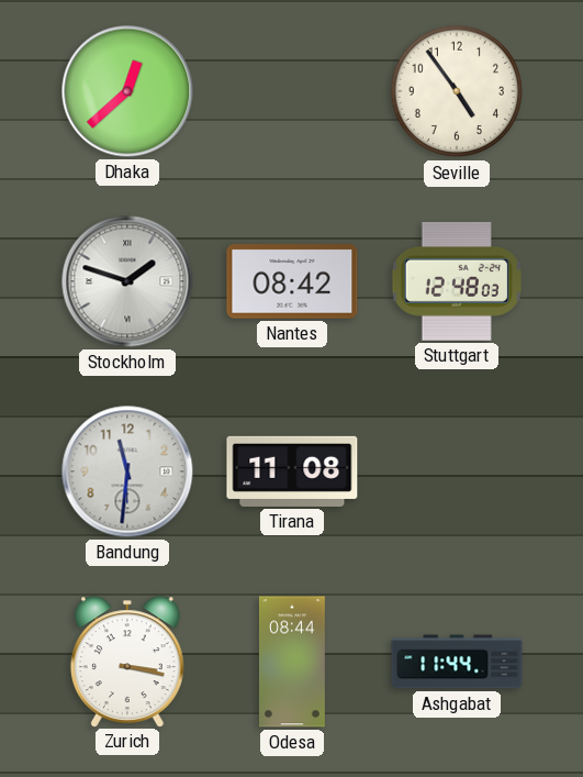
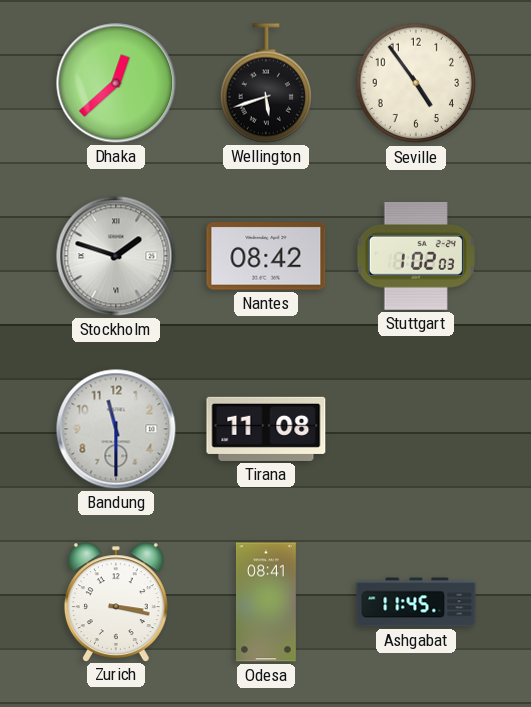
Wellington: none -> 5:42
Stuttgart: 12:48 -> 1:02
Bandung: 11:31 -> 11:30
Odesa: 08:44 -> 08:41
Ashgabat: 11:44 -> 11:45
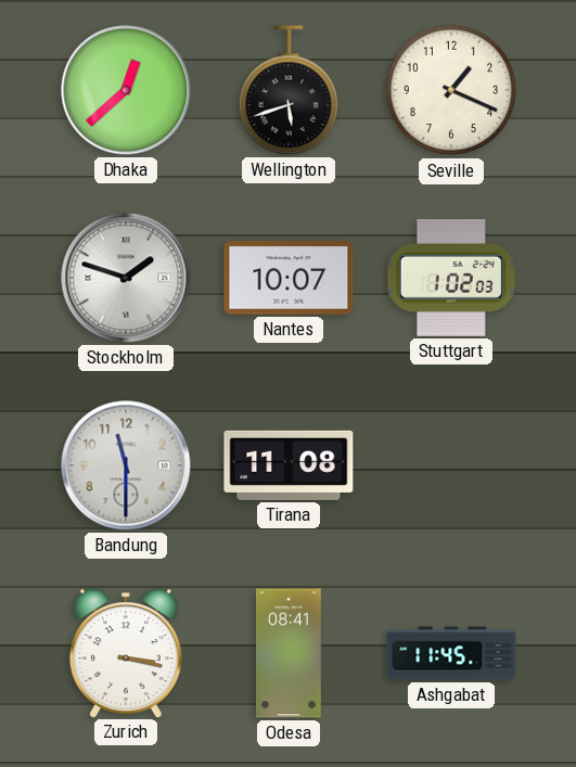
Seville: 4:54 -> 1:19
Nantes: 08:42 -> 10:07
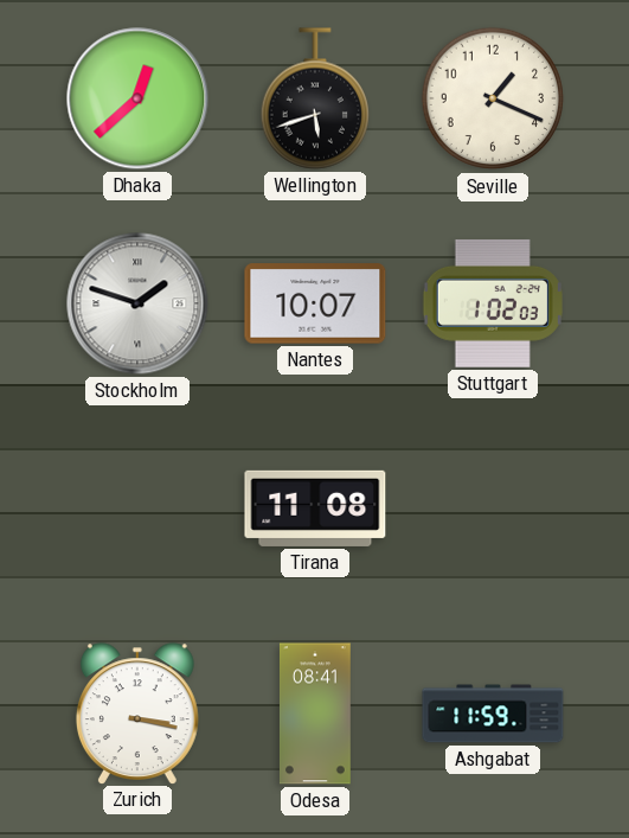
Bandung: 11:30 -> none
Ashgabat: 11:45 -> 11:59
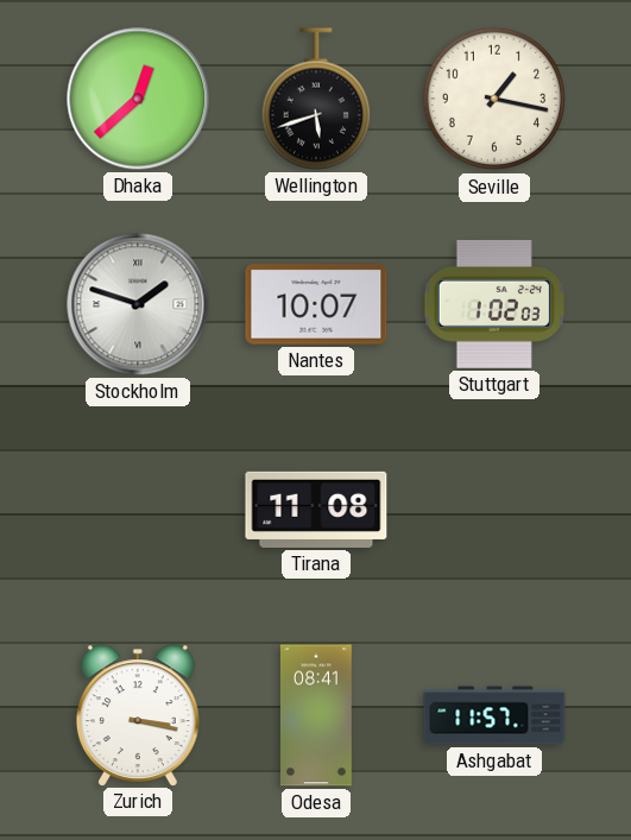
Seville: 1:19 -> 1:17
Ashgabat: 11:59 -> 11:57
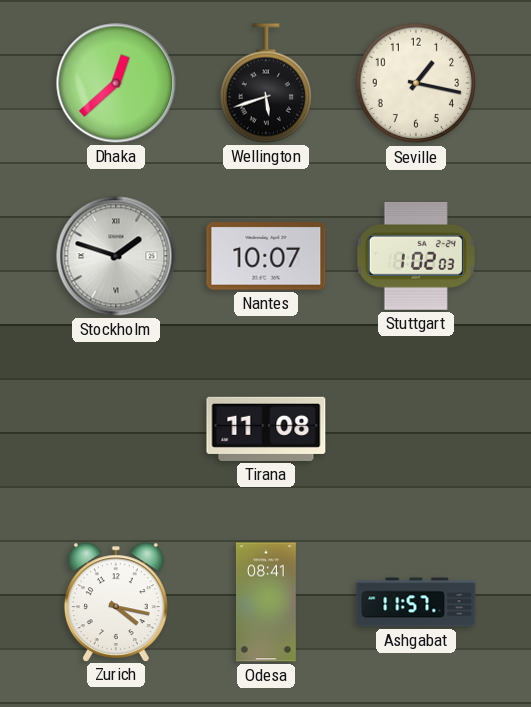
Zurich: 3:17 -> 4:17
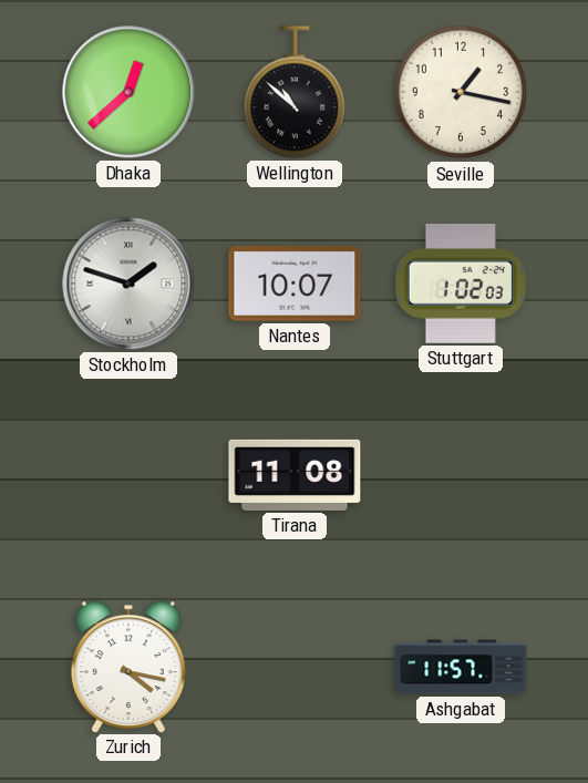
Wellington: 5:42 -> 10:52
Odesa: 08:41 -> none
